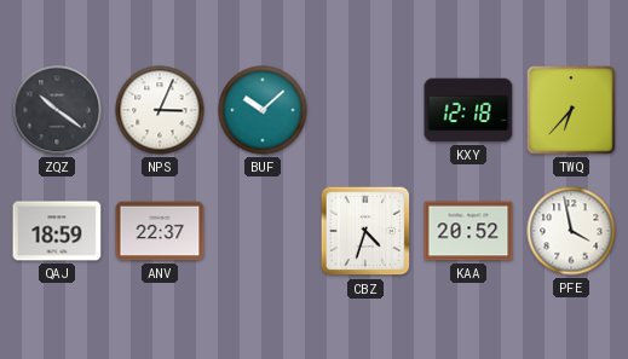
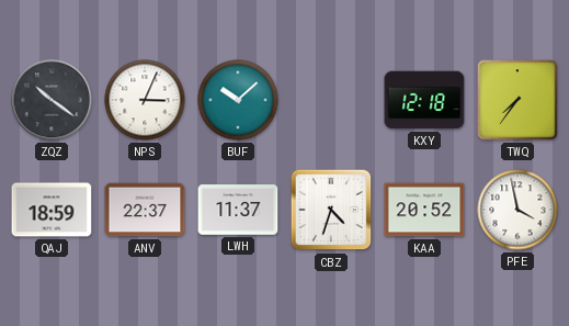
TWQ: 6:37 -> 7:36
LWH: none -> 11:37
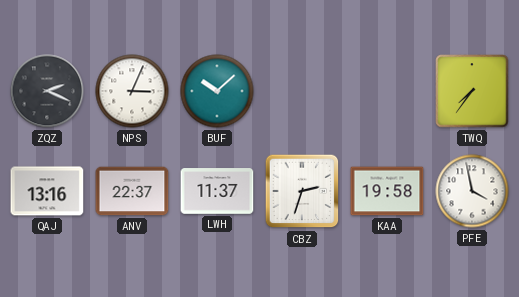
ZQZ: 10:21 -> 2:19
KXY: 12:18 -> none
QAJ: 18:59 -> 13:16
CBZ: 4:33 -> 2:33
KAA: 20:52 -> 19:58
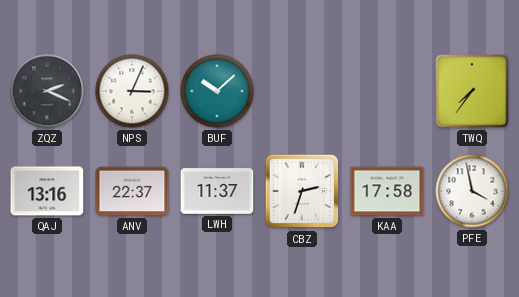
KAA: 19:58 -> 17:58
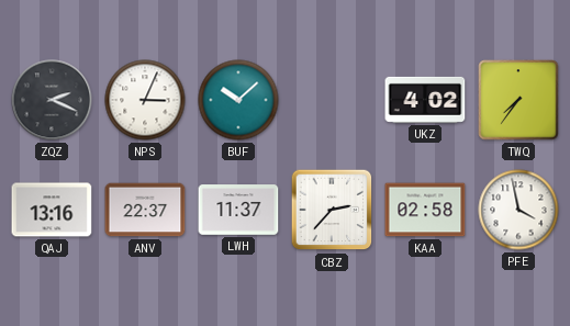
UKZ: none -> 4:02
CBZ: 2:33 -> 2:37
KAA: 17:58 -> 02:58
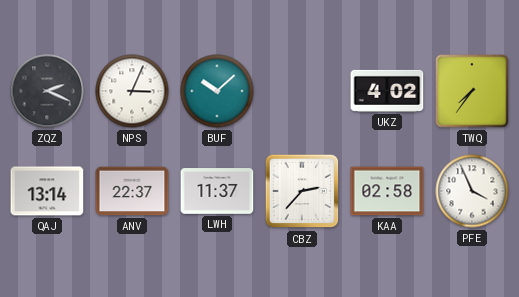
QAJ: 13:16 -> 13:14
PFE: 3:58 -> 3:56
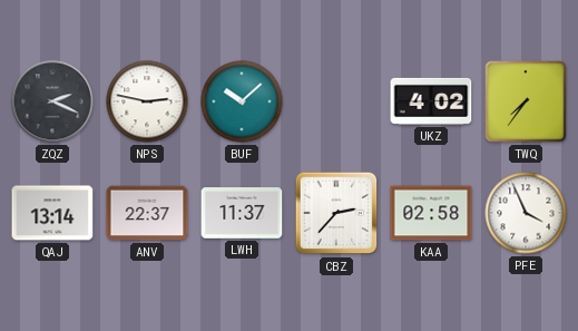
NPS: 3:04 -> 2:47
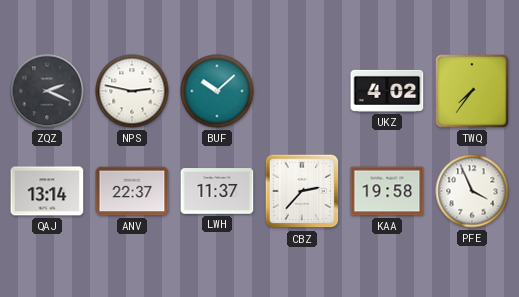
KAA: 02:58 -> 19:58
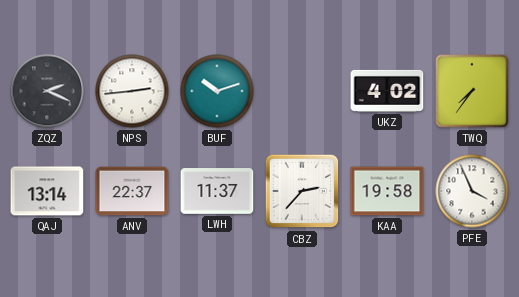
NPS: 2:47 -> 2:44
BUF: 10:08 -> 10:12
